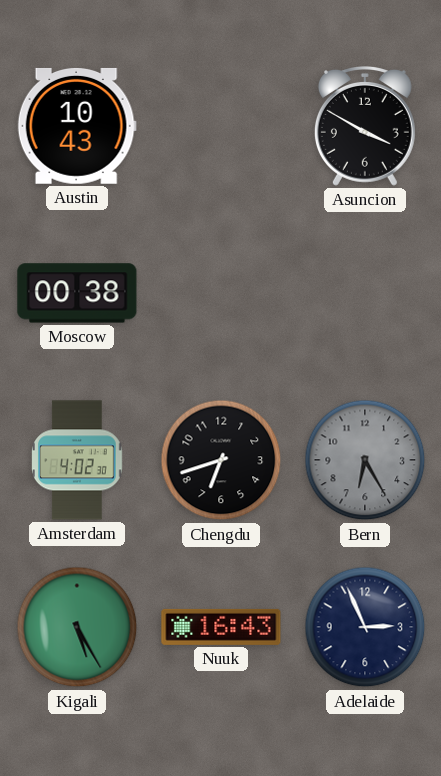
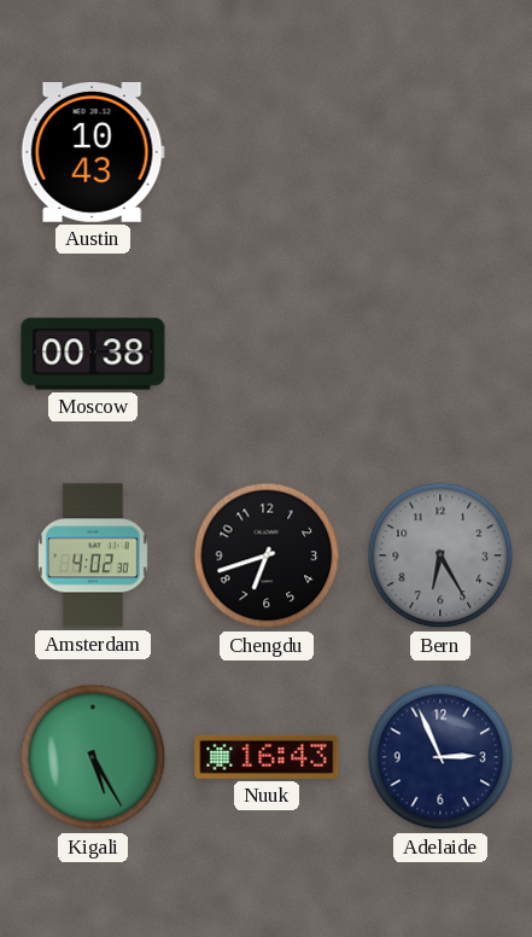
Asuncion: 3:50 -> none
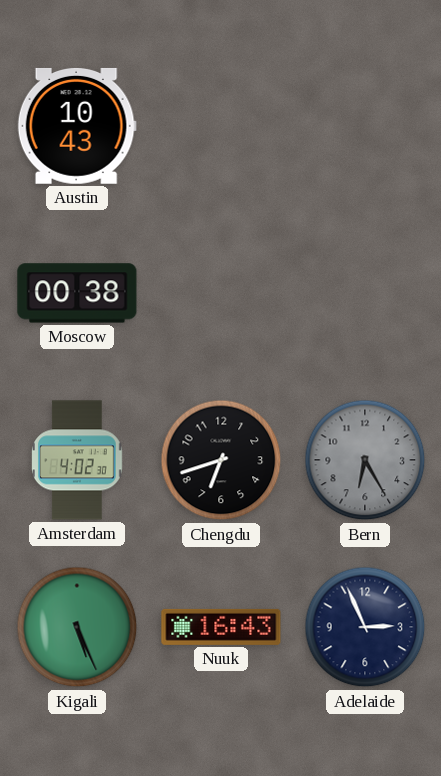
Kigali: 5:25 -> 5:26
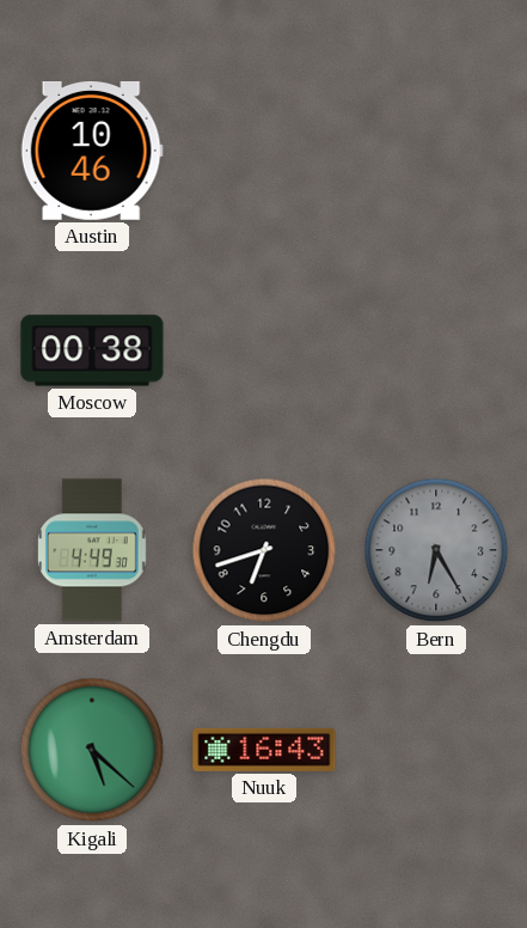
Austin: 10:43 -> 10:46
Amsterdam: 4:02 -> 4:49
Kigali: 5:26 -> 5:22
Adelaide: 2:56 -> none
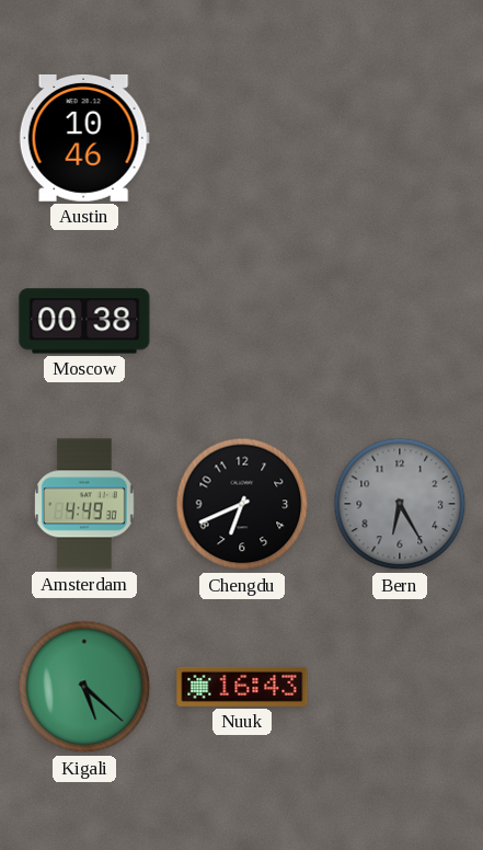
Chengdu: 6:42 -> 6:41
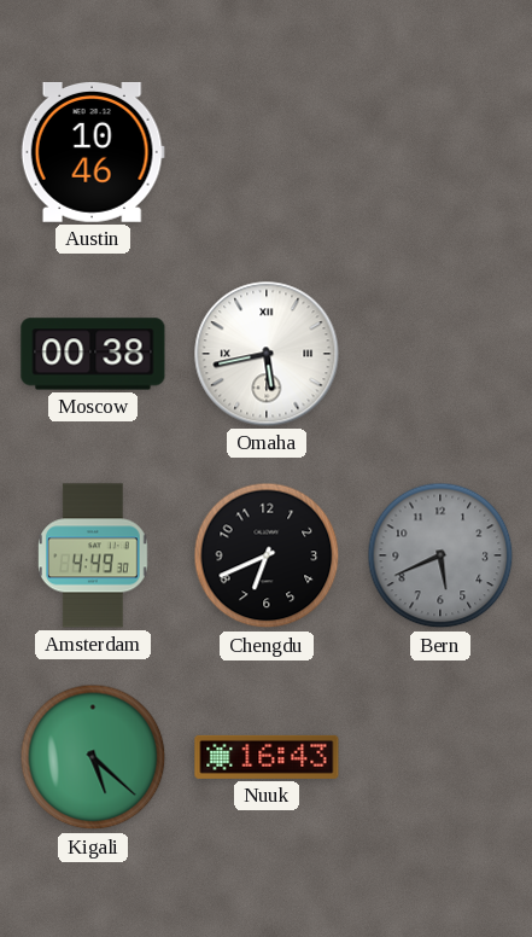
Omaha: none -> 5:43
Bern: 6:25 -> 5:41
